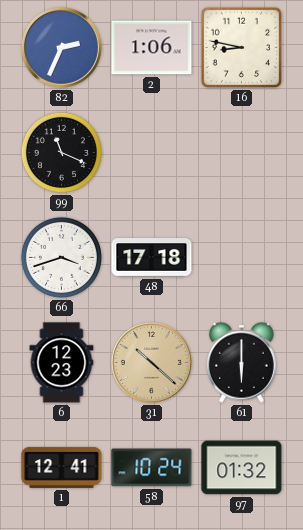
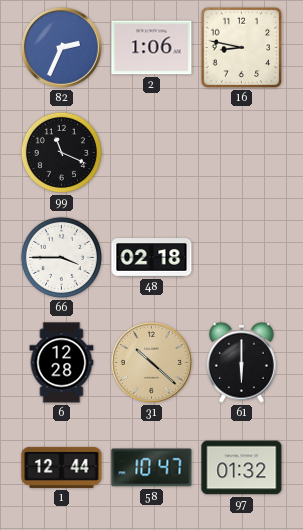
66: 3:42 -> 3:45
48: 17:18 -> 02:18
6: 12:23 -> 12:28
1: 12:41 -> 12:44
58: 10:24 -> 10:47
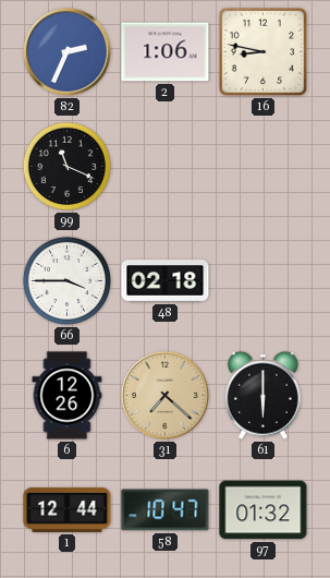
6: 12:28 -> 12:26
31: 10:22 -> 7:22
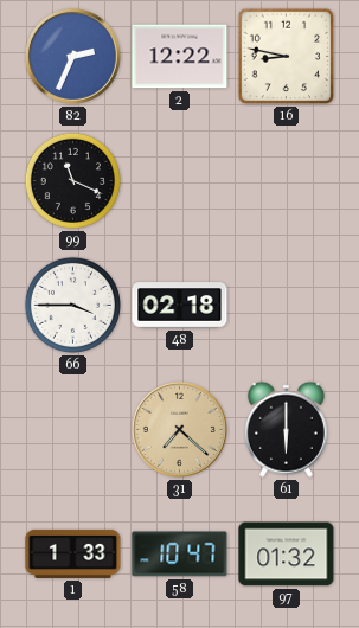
2: 1:06 -> 12:22
6: 12:26 -> none
1: 12:44 -> 1:33
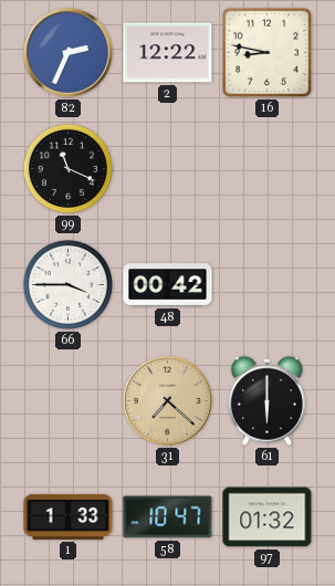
48: 02:18 -> 00:42
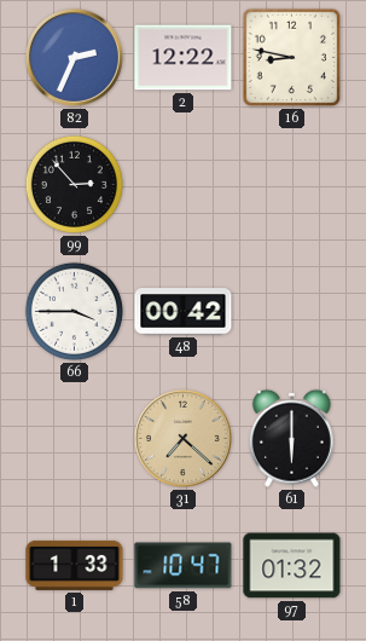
99: 11:19 -> 2:53
